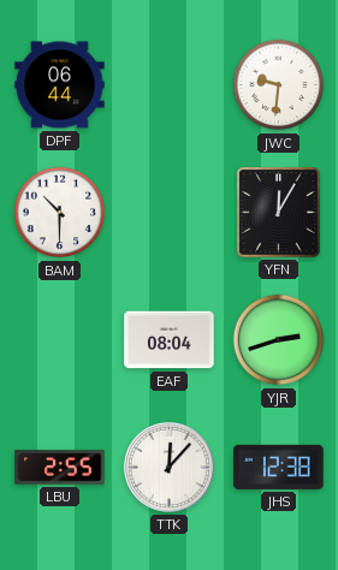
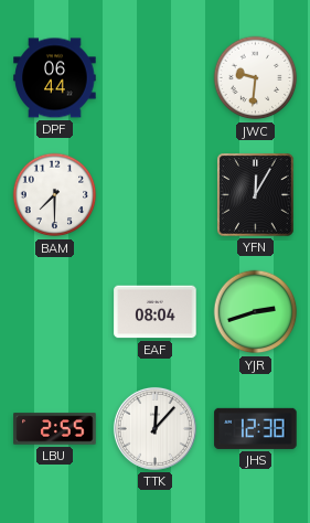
BAM: 10:30 -> 7:30
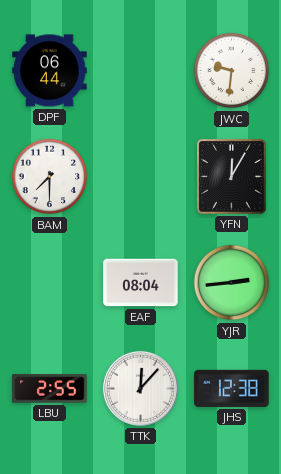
YJR: 2:42 -> 2:44
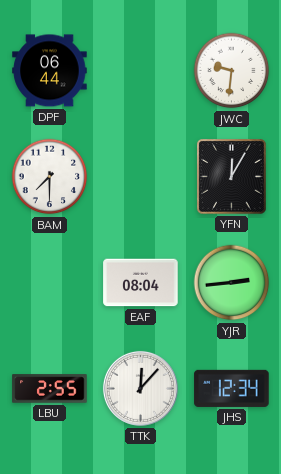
JHS: 12:38 -> 12:34
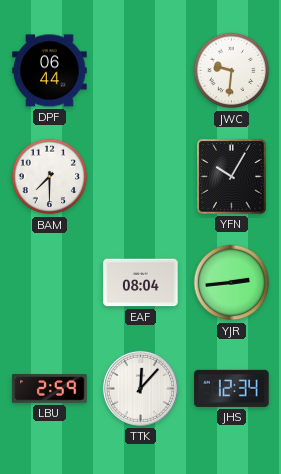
YFN: 12:05 -> 10:05
LBU: 2:55 -> 2:59
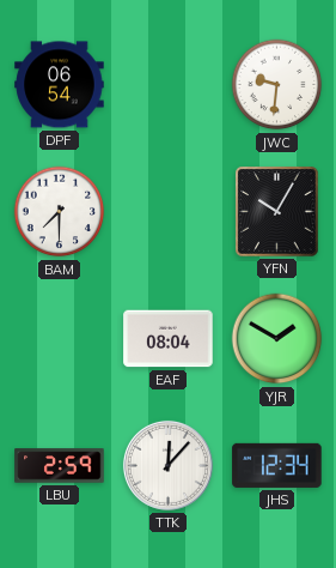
DPF: 06:44 -> 06:54
YJR: 2:44 -> 1:50
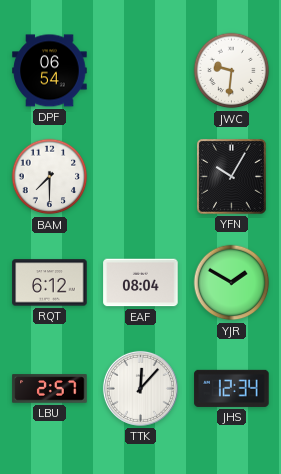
RQT: none -> 6:12
LBU: 2:59 -> 2:57
